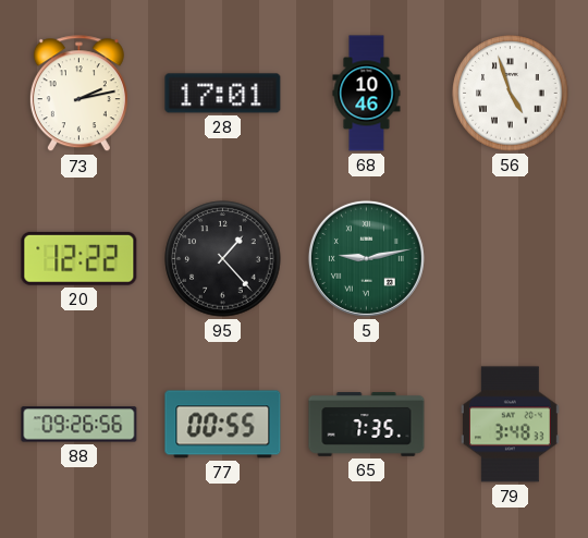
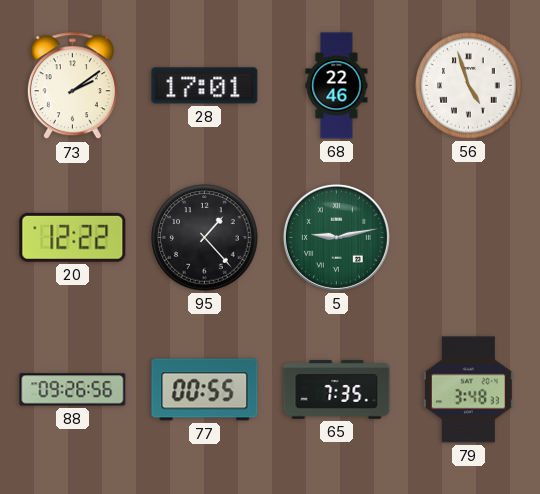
73: 2:13 -> 2:09
68: 10:46 -> 22:46
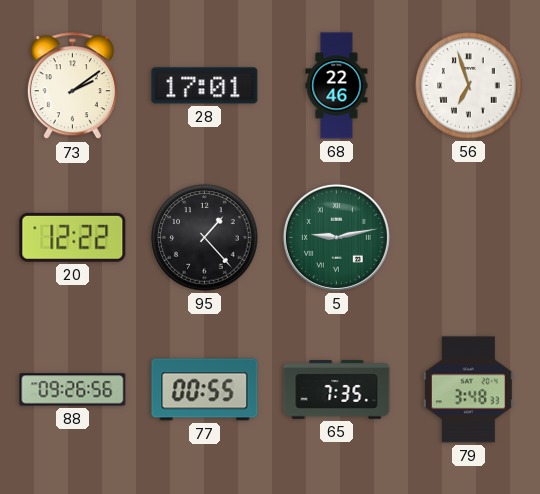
56: 4:57 -> 6:57
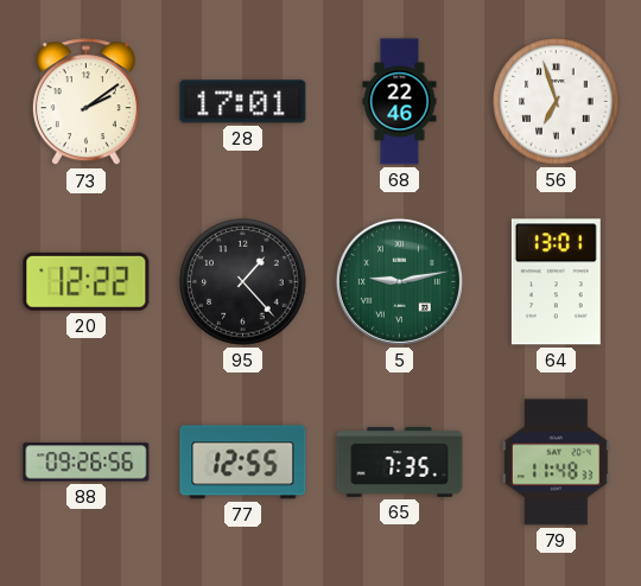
64: none -> 13:01
77: 00:55 -> 12:55
79: 3:48 -> 11:48
